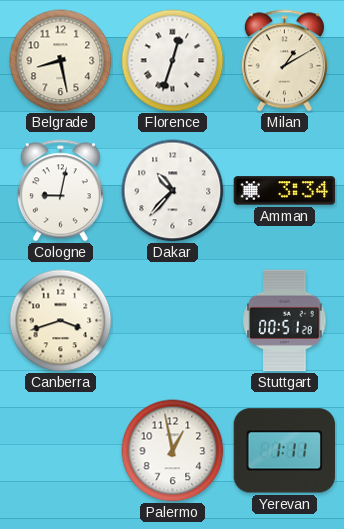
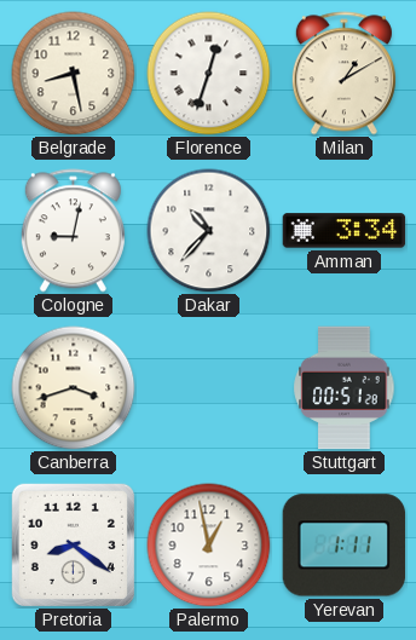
Pretoria: none -> 8:21
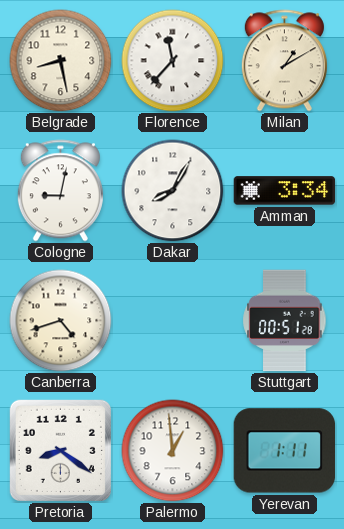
Florence: 12:33 -> 11:37
Dakar: 10:37 -> 8:05
Canberra: 3:42 -> 4:42
Palermo: 12:58 -> 12:59
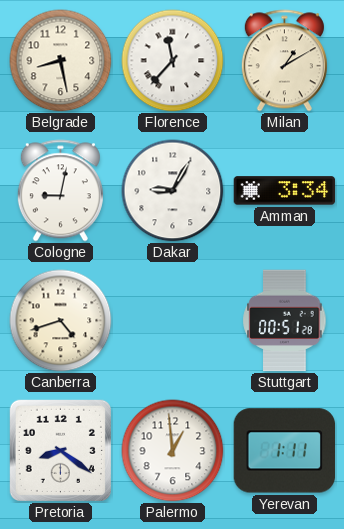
Dakar: 8:05 -> 9:05
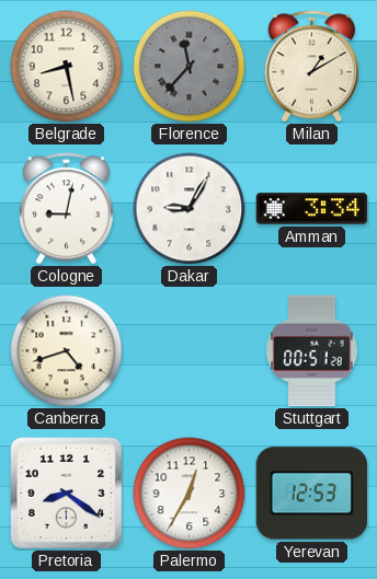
Florence dial: white -> grey
Palermo: 12:59 -> 12:35
Yerevan: 1:11 -> 12:53
